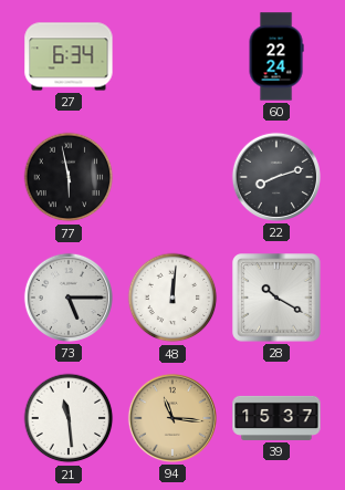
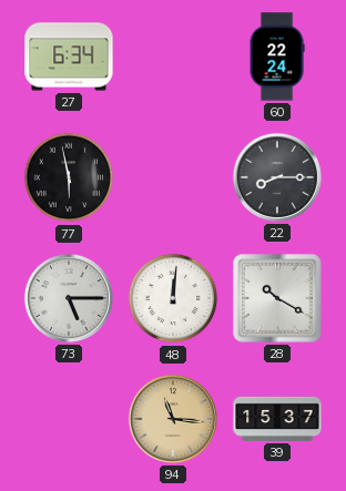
22: 8:12 -> 8:15
21: 11:29 -> none
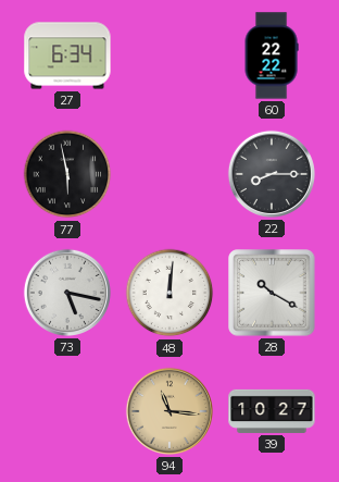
60: 22:24 -> 22:22
73: 5:15 -> 5:17
39: 15:37 -> 10:27
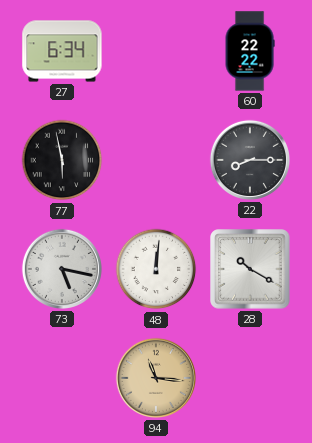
39: 10:27 -> none
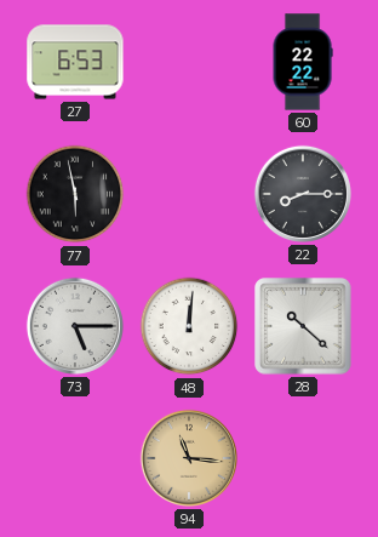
27: 6:34 -> 6:53
73: 5:17 -> 5:15
28: 10:20 -> 10:22
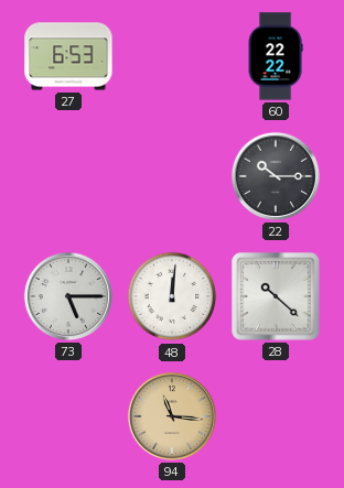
77: 5:58 -> none
22: 8:15 -> 10:15
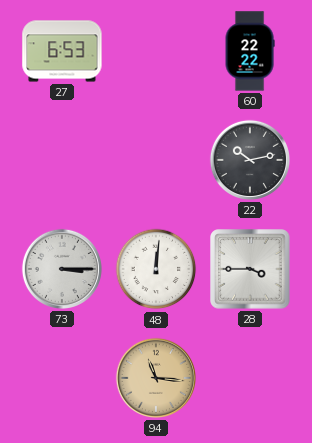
22: 10:15 -> 10:13
73: 5:15 -> 3:15
28: 10:22 -> 3:45
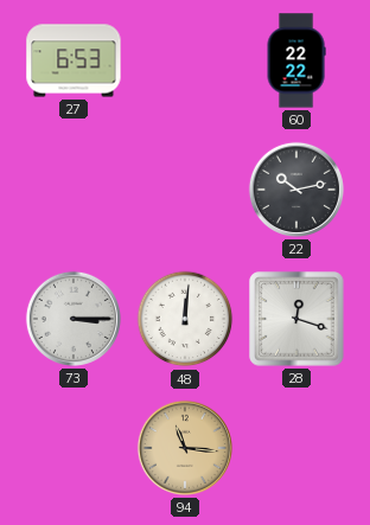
28: 3:45 -> 12:18
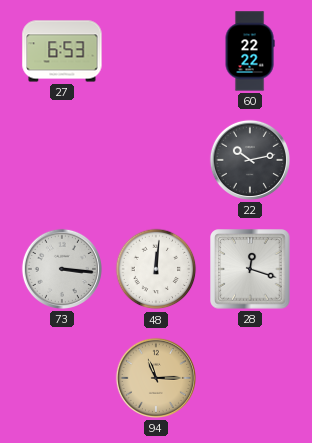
73: 3:15 -> 3:16
94: 11:16 -> 11:15
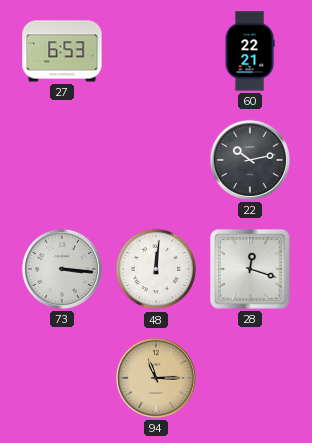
60: 22:22 -> 22:21
